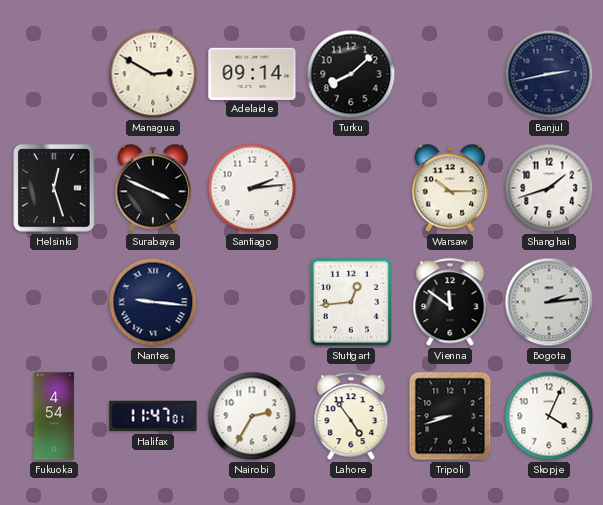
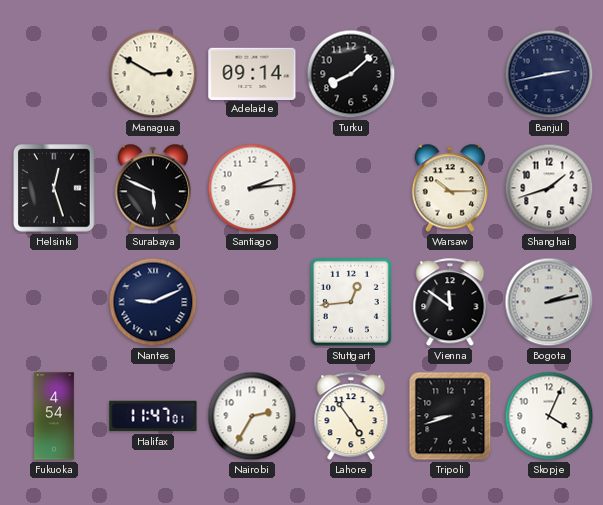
Surabaya: 3:49 -> 5:49
Nantes: 9:16 -> 9:11
Bogota: 2:14 -> 2:13
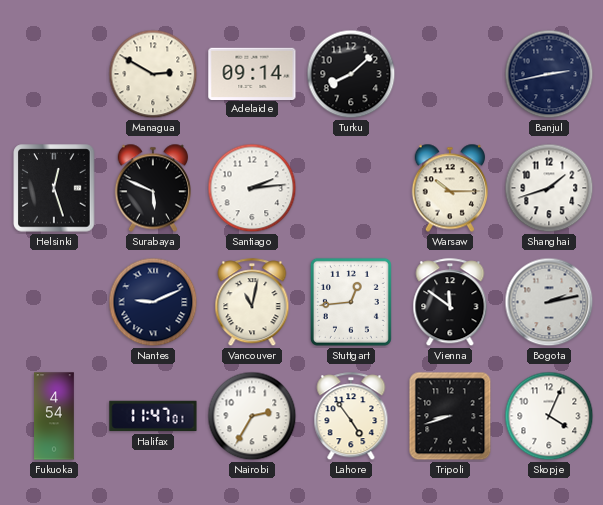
Vancouver: none -> 11:02
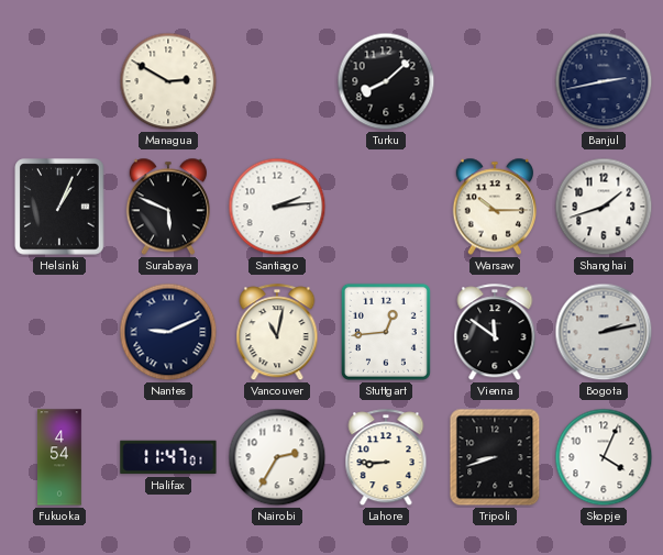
Adelaide: 09:14 -> none
Helsinki: 12:27 -> 1:04
Lahore: 4:54 -> 8:45
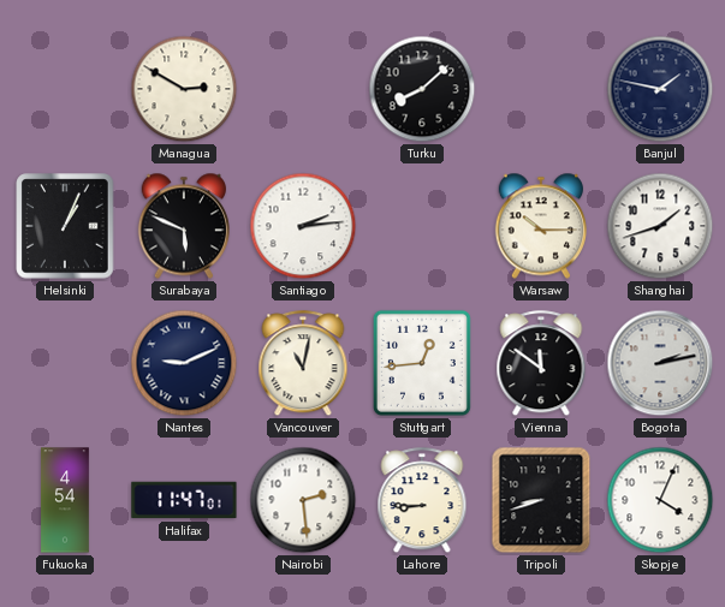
Banjul: 2:43 -> 1:47
Nairobi: 2:35 -> 2:29
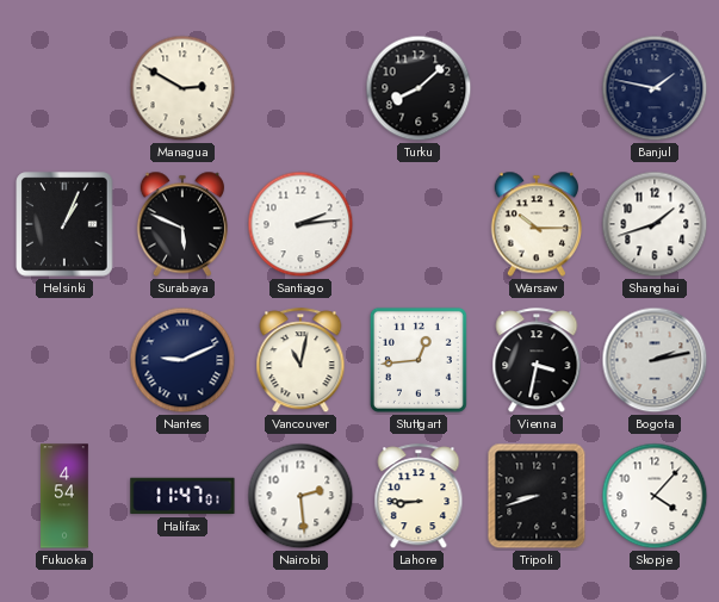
Vienna: 11:51 -> 3:32
Skopje: 4:04 -> 4:07
